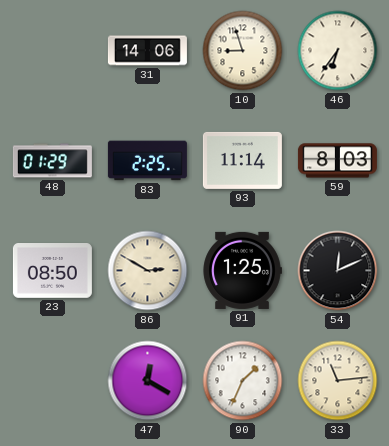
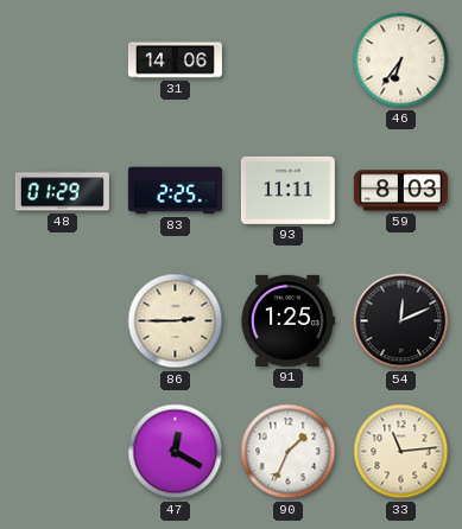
10: 8:57 -> none
93: 11:14 -> 11:11
23: 08:50 -> none
86: 2:50 -> 2:45
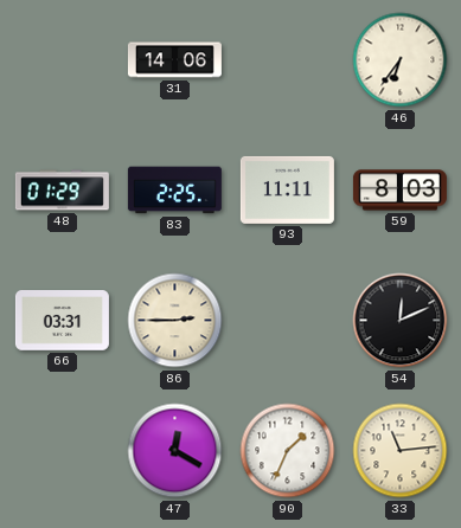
66: none -> 03:31
91: 1:25 -> none
